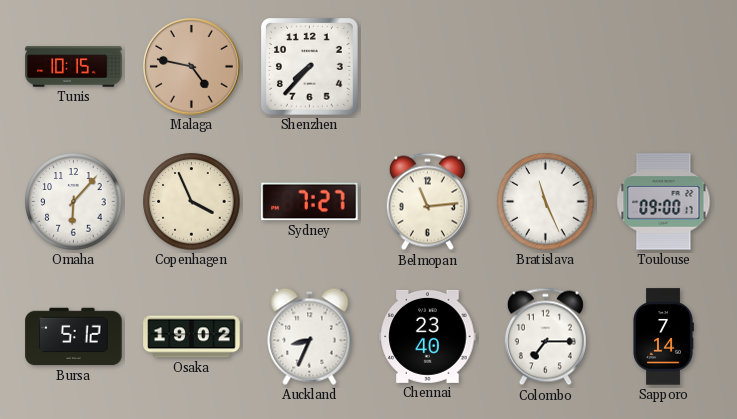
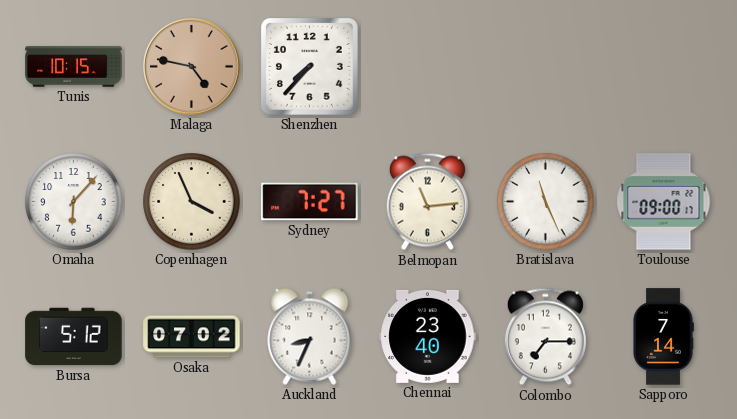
Osaka: 19:02 -> 07:02
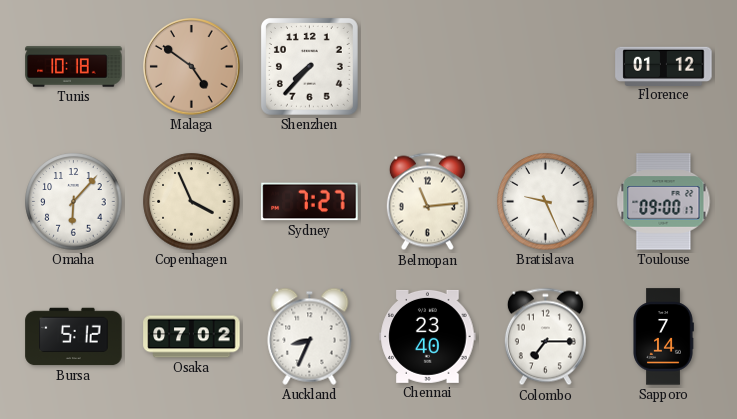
Tunis: 10:15 -> 10:18
Malaga: 4:47 -> 4:51
Florence: none -> 01:12
Bratislava: 11:26 -> 9:26
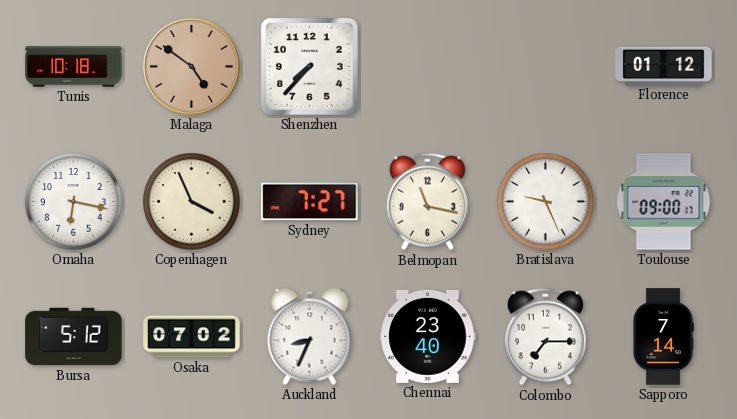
Omaha: 6:07 -> 6:17
Belmopan: 11:14 -> 11:17
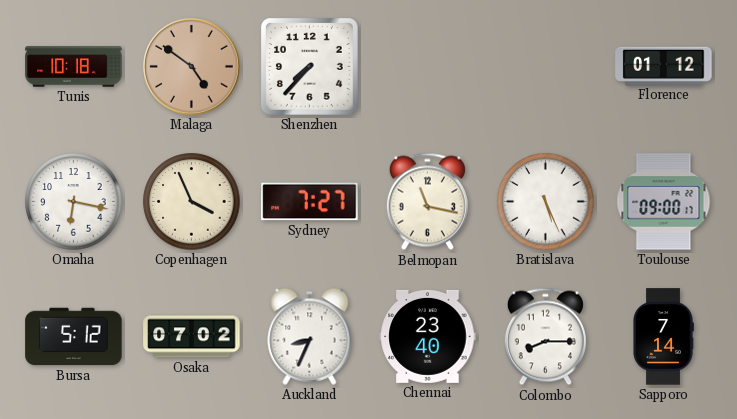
Bratislava: 9:26 -> 5:26
Colombo: 7:15 -> 8:15
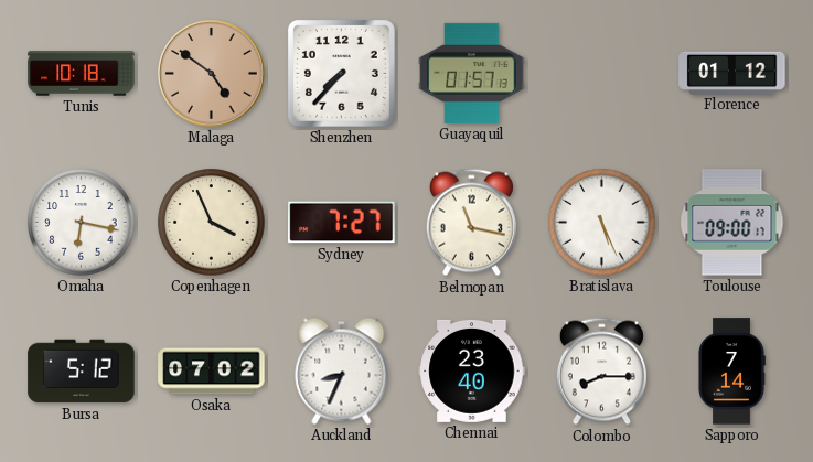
Guayaquil: none -> 01:57
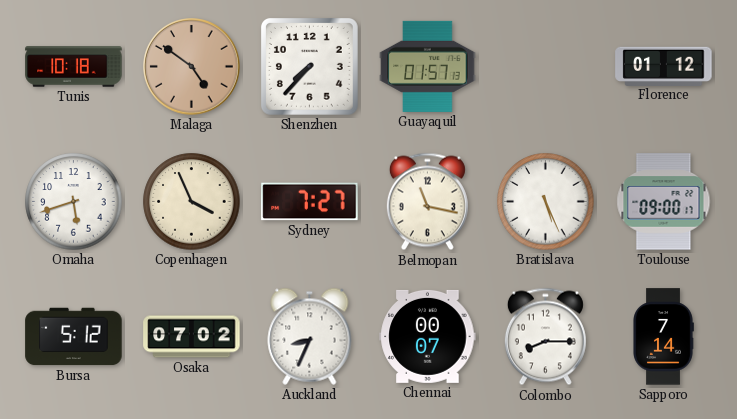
Omaha: 6:17 -> 5:42
Chennai: 23:40 -> 00:07
